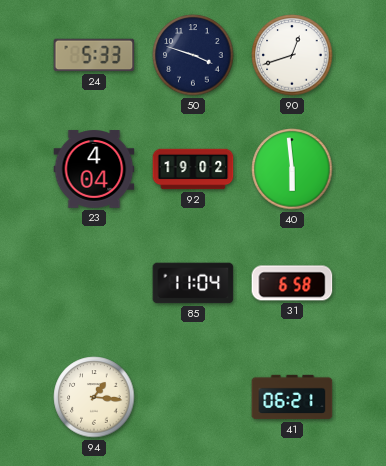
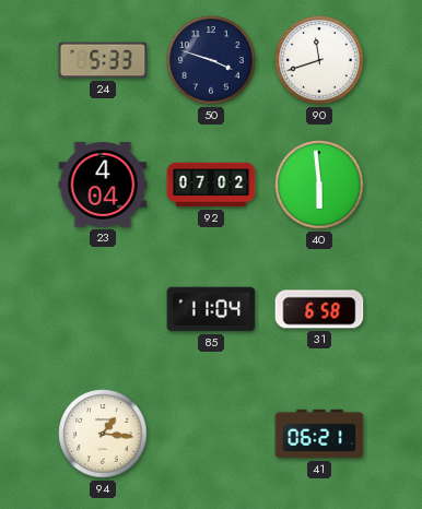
90: 12:42 -> 11:42
92: 19:02 -> 07:02
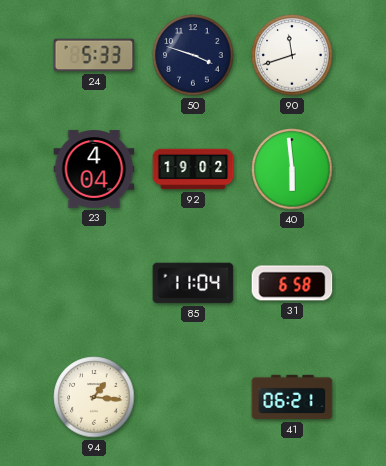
92: 07:02 -> 19:02
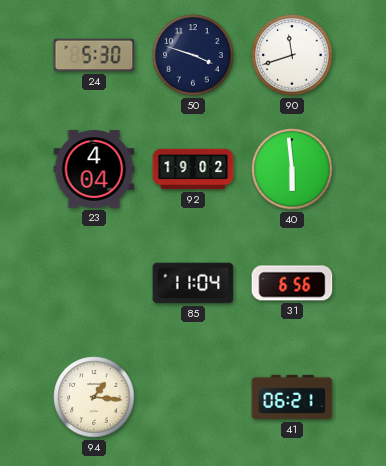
24: 5:33 -> 5:30
31: 6:58 -> 6:56
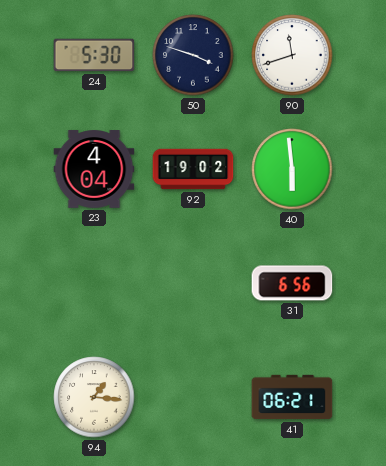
85: 11:04 -> none
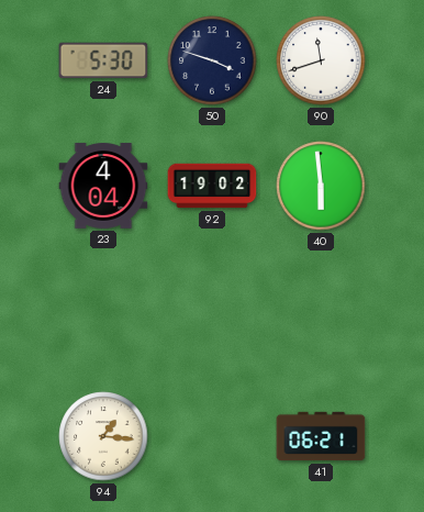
31: 6:56 -> none
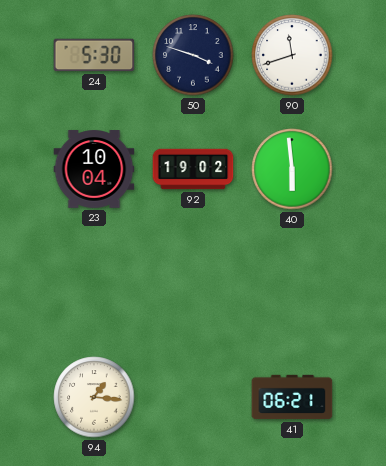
23: 4:04 -> 10:04
